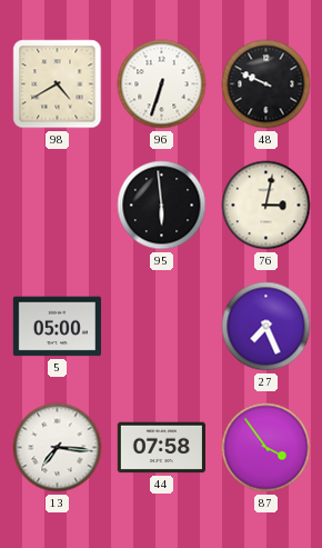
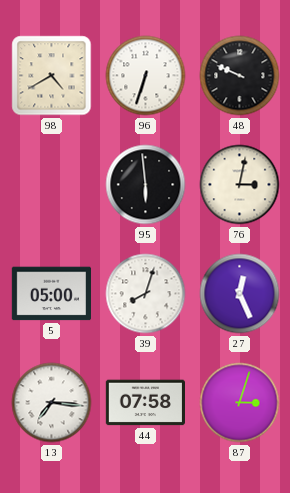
39: none -> 8:03
27: 7:26 -> 12:26
87: 3:54 -> 3:03
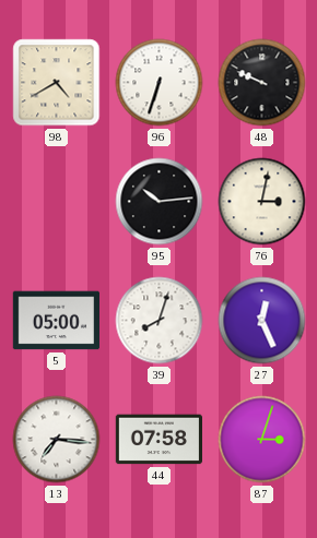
95: 5:59 -> 10:14
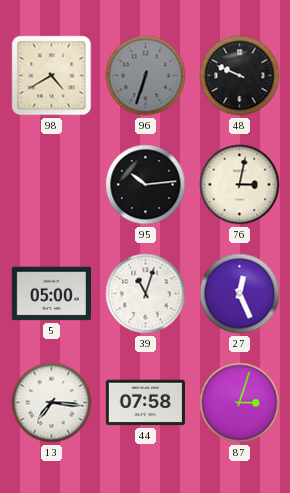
96 dial: white -> grey
39: 8:03 -> 11:03
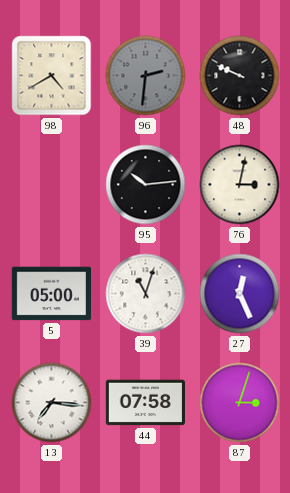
96: 6:33 -> 2:31
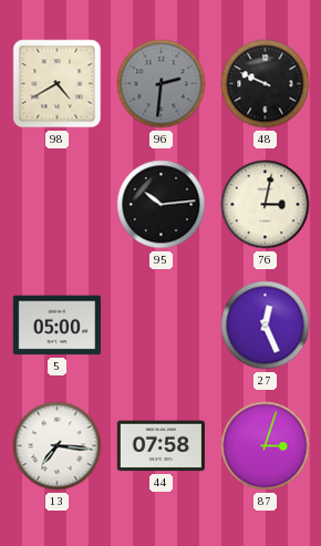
39: 11:03 -> none
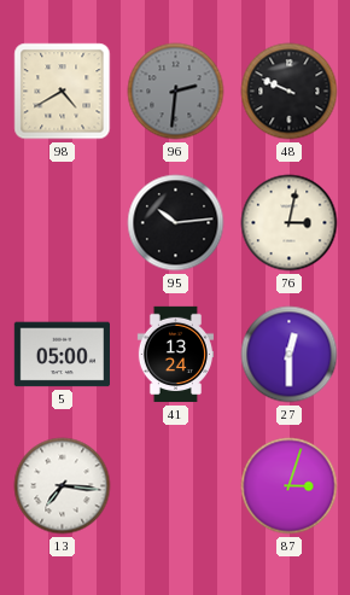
41: none -> 13:24
27: 12:26 -> 12:30
44: 07:58 -> none
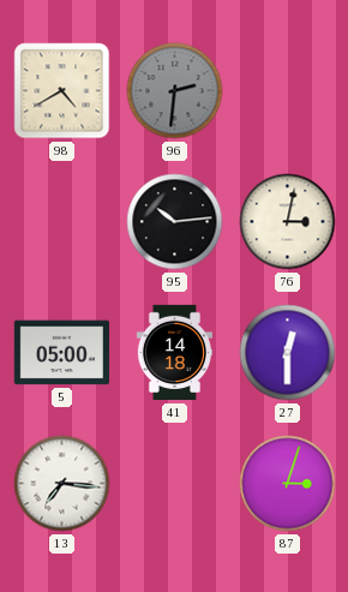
48: 9:49 -> none
41: 13:24 -> 14:18
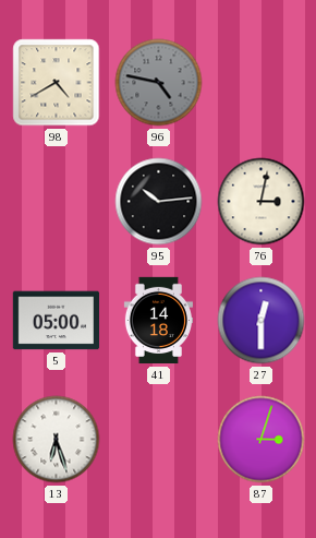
96: 2:31 -> 4:47
13: 7:16 -> 6:27
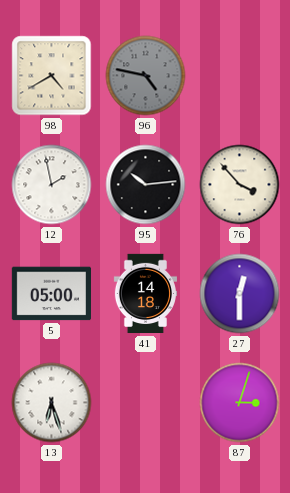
12: none -> 1:58
76: 3:02 -> 3:53
